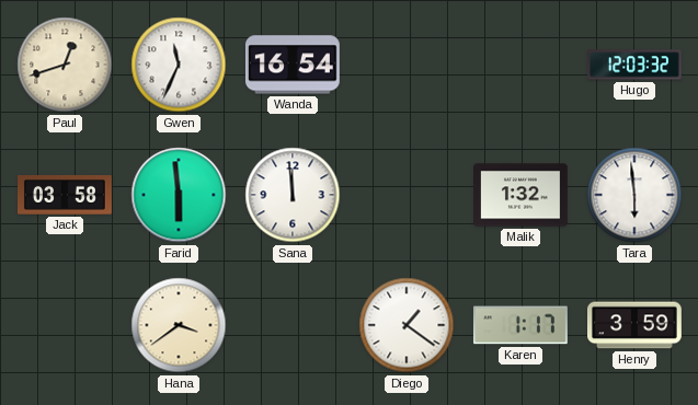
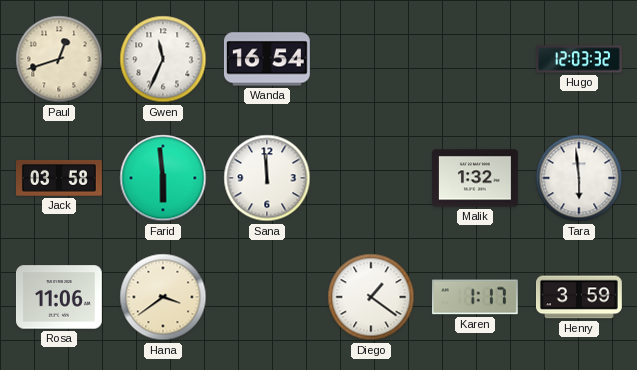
Rosa: none -> 11:06
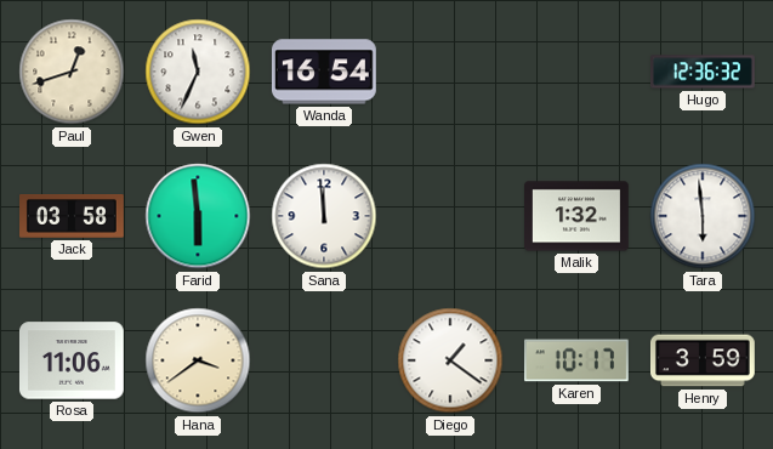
Hugo: 12:03 -> 12:36
Karen: 1:17 -> 10:17
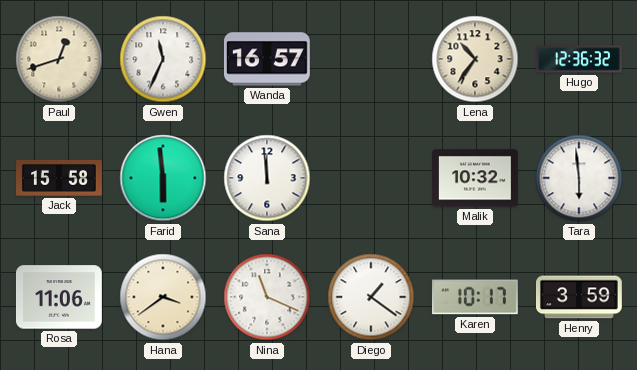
Wanda: 16:54 -> 16:57
Lena: none -> 10:36
Jack: 03:58 -> 15:58
Malik: 1:32 -> 10:32
Nina: none -> 11:19
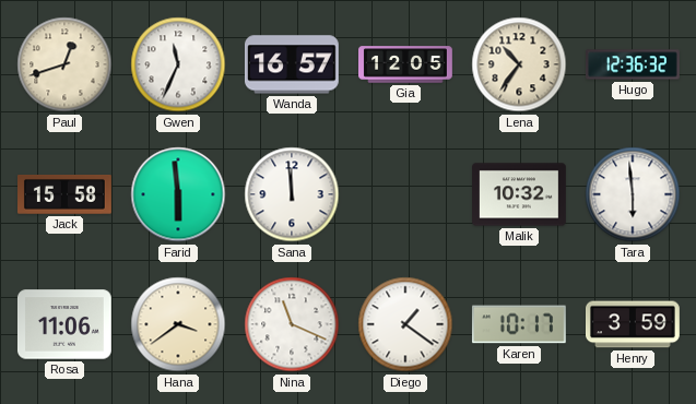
Gia: none -> 12:05
